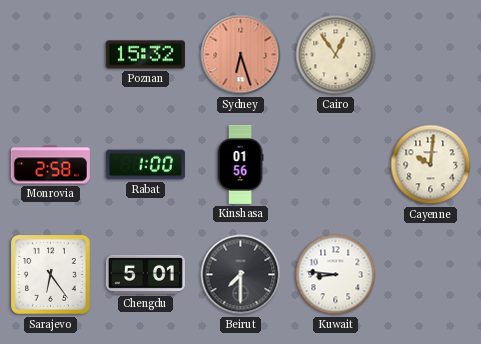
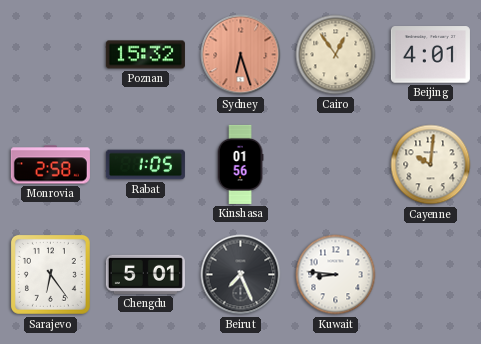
Beijing: none -> 4:01
Rabat: 1:00 -> 1:05
Beirut: 7:30 -> 7:26
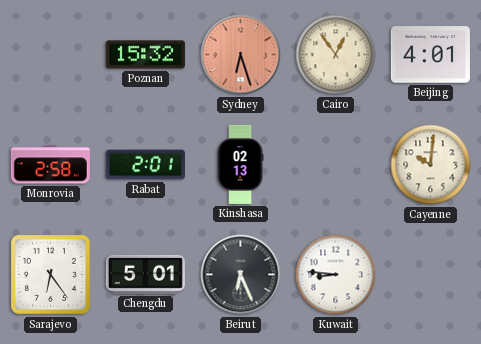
Rabat: 1:05 -> 2:01
Kinshasa: 01:56 -> 02:13
Beirut: 7:26 -> 6:26
